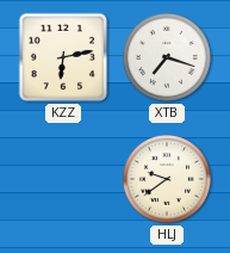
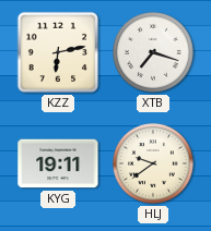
KYG: none -> 19:11
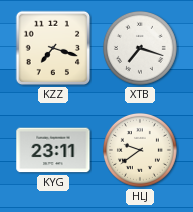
KZZ: 6:13 -> 7:18
KYG: 19:11 -> 23:11
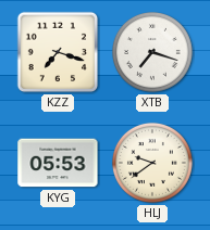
KYG: 23:11 -> 05:53
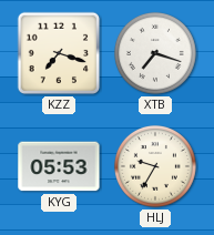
HLJ: 9:39 -> 9:35
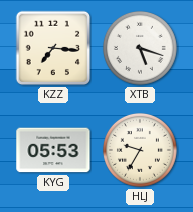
KZZ: 7:18 -> 7:16
XTB: 7:18 -> 5:18
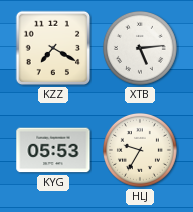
KZZ: 7:16 -> 7:20
XTB: 5:18 -> 5:14
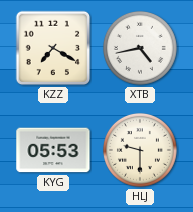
XTB: 5:14 -> 4:43
HLJ: 9:35 -> 9:30
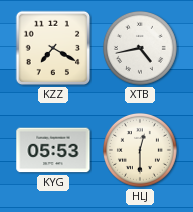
HLJ: 9:30 -> 12:30
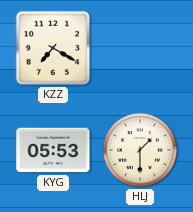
XTB: 4:43 -> none
HLJ: 12:30 -> 1:30
